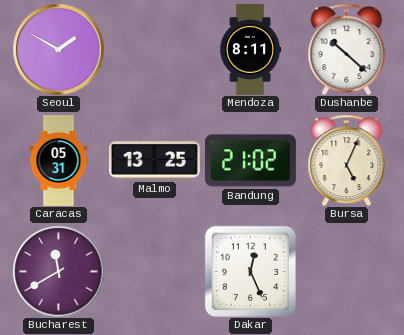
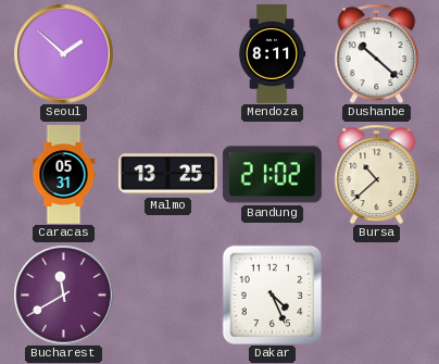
Seoul: 1:50 -> 1:52
Bursa: 5:04 -> 10:38
Dakar: 12:26 -> 4:26
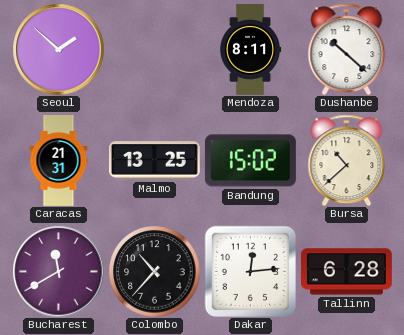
Caracas: 05:31 -> 21:31
Bandung: 21:02 -> 15:02
Colombo: none -> 10:37
Dakar: 4:26 -> 12:14
Tallinn: none -> 6:28
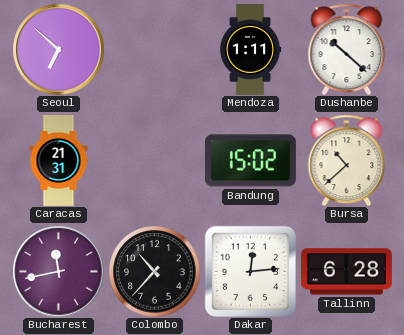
Seoul: 1:52 -> 6:52
Mendoza: 8:11 -> 1:11
Malmo: 13:25 -> none
Bucharest: 11:40 -> 11:43
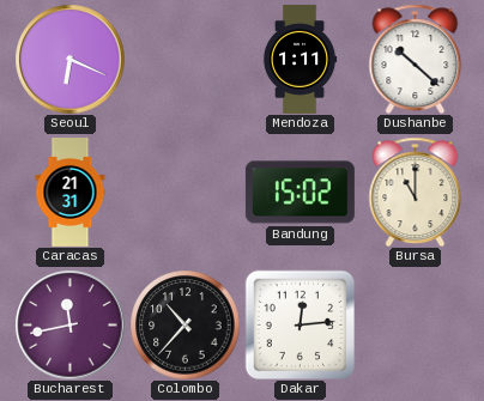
Seoul: 6:52 -> 6:19
Bursa: 10:38 -> 11:00
Tallinn: 6:28 -> none
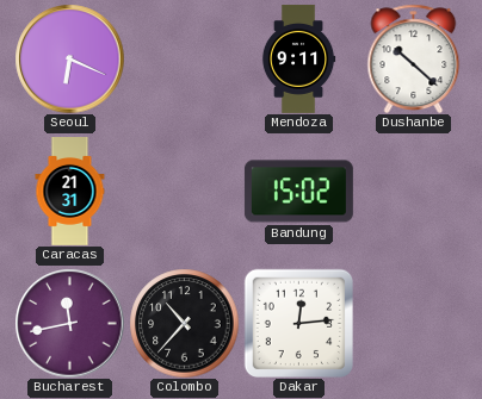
Mendoza: 1:11 -> 9:11
Bursa: 11:00 -> none
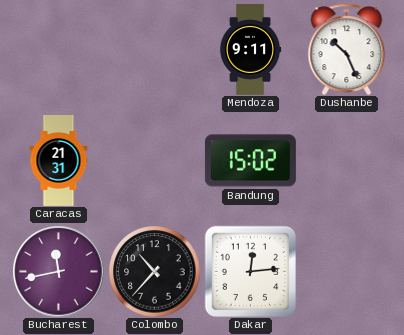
Seoul: 6:19 -> none
Dushanbe: 10:22 -> 10:26
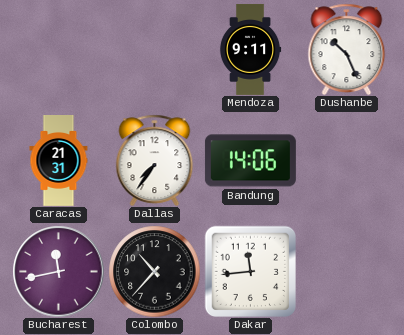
Dallas: none -> 7:36
Bandung: 15:02 -> 14:06
Dakar: 12:14 -> 11:44
